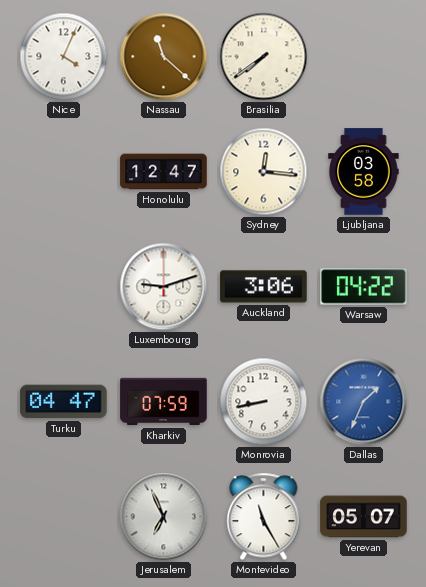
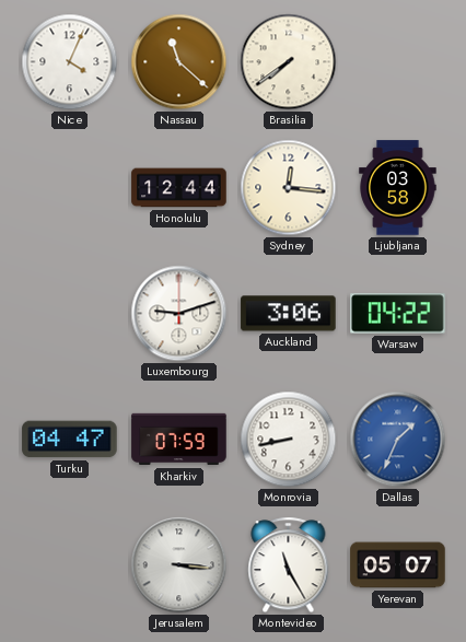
Honolulu: 12:47 -> 12:44
Jerusalem: 6:56 -> 3:16
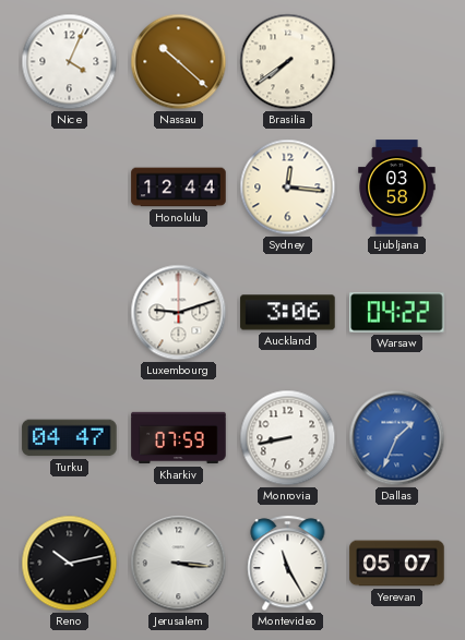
Nassau: 11:22 -> 10:22
Reno: none -> 10:13
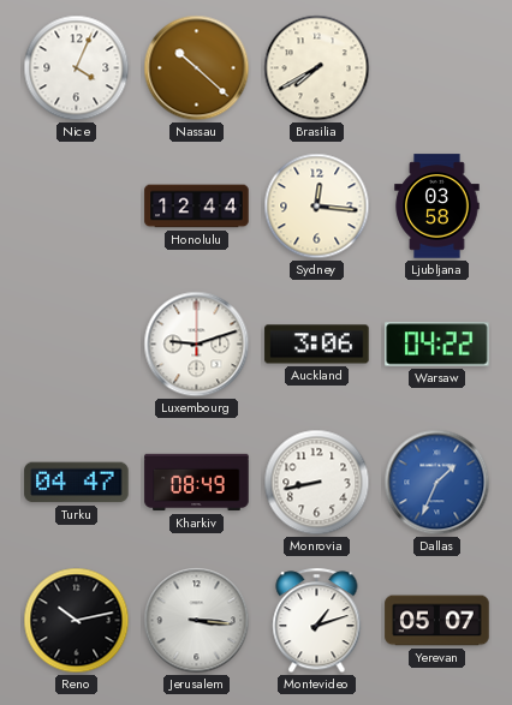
Brasilia: 7:39 -> 7:40
Kharkiv: 07:59 -> 08:49
Montevideo: 11:25 -> 1:12
